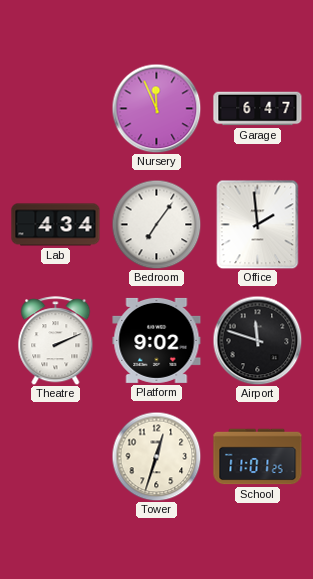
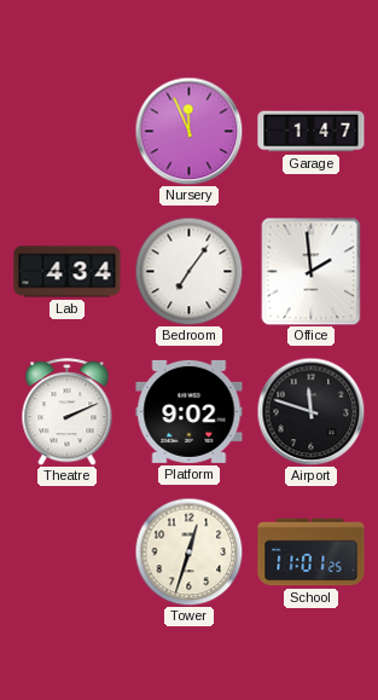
Garage: 6:47 -> 1:47
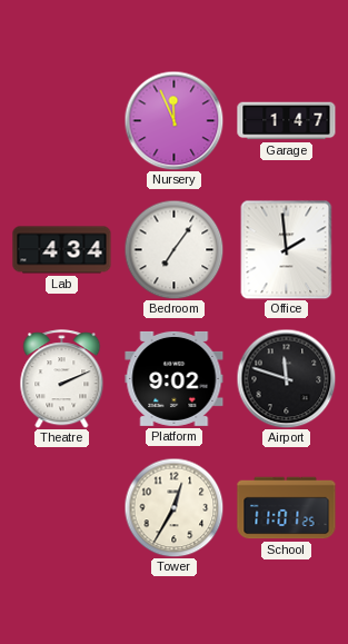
Tower: 12:33 -> 12:35
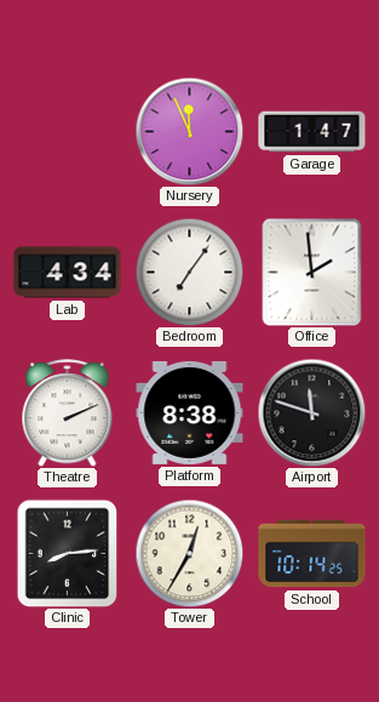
Platform: 9:02 -> 8:38
Clinic: none -> 8:14
School: 11:01 -> 10:14
